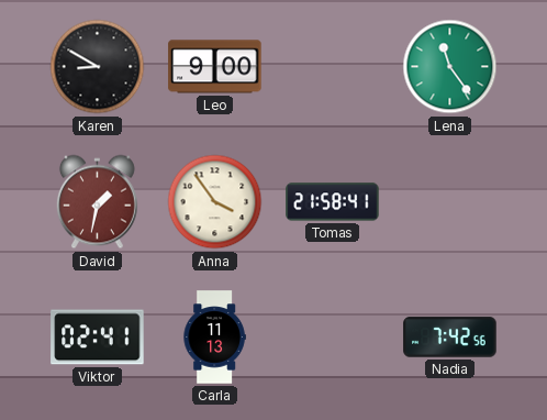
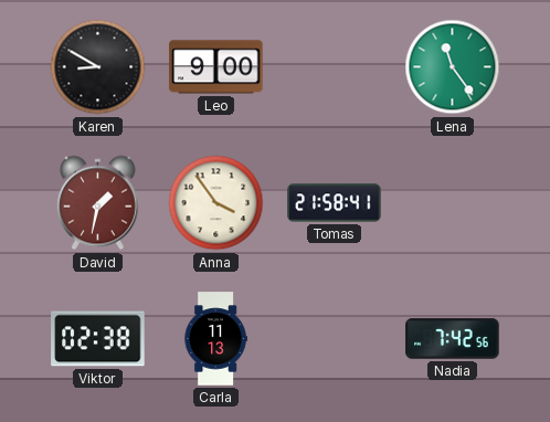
Viktor: 02:41 -> 02:38
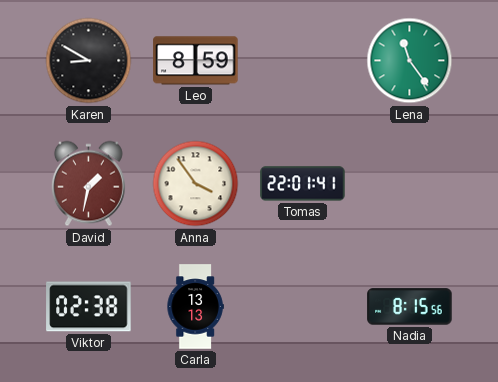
Leo: 9:00 -> 8:59
Tomas: 21:58 -> 22:01
Carla: 11:13 -> 13:13
Nadia: 7:42 -> 8:15
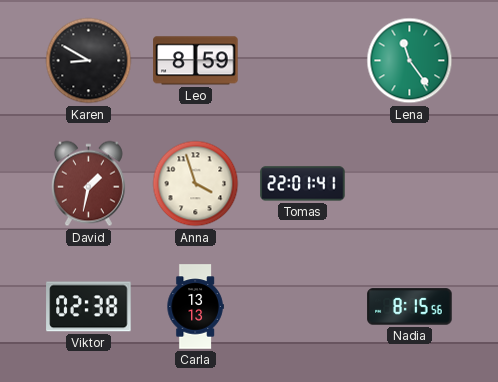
Anna: 3:54 -> 3:57
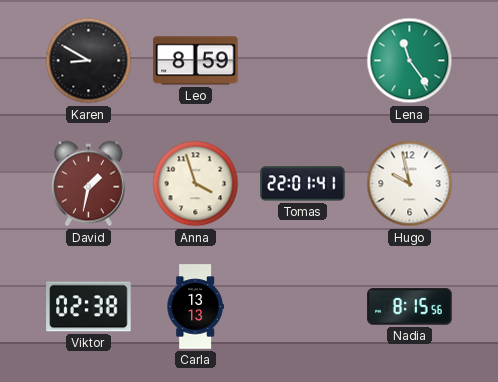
Hugo: none -> 9:58
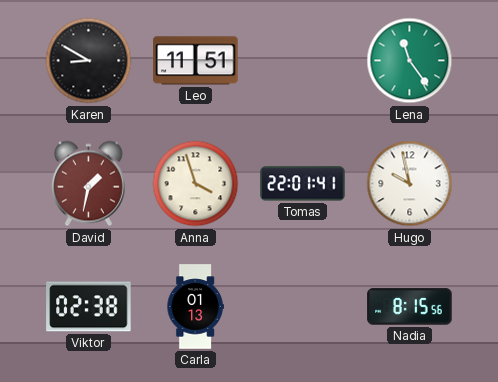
Leo: 8:59 -> 11:51
Carla: 13:13 -> 01:13
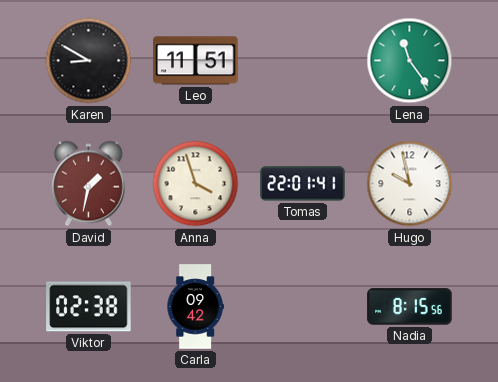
Carla: 01:13 -> 09:42
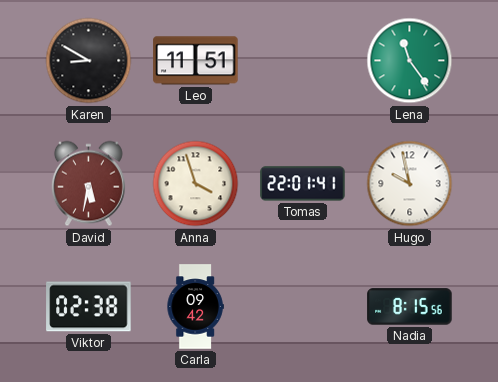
David: 1:32 -> 5:32
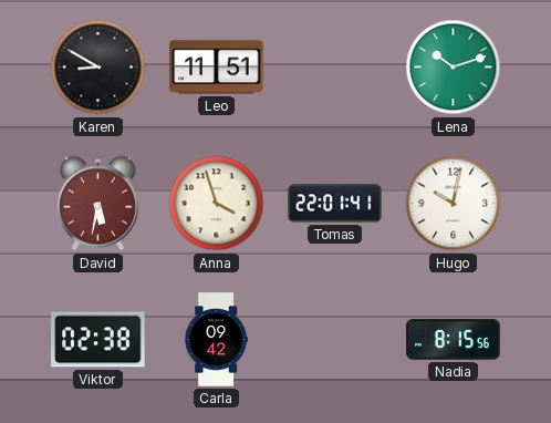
Lena: 11:24 -> 10:12
Hugo: 9:58 -> 10:02
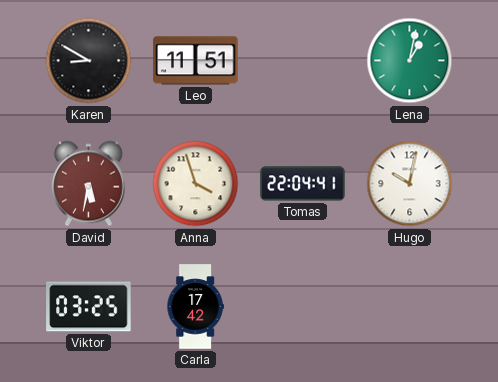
Lena: 10:12 -> 1:02
Tomas: 22:01 -> 22:04
Viktor: 02:38 -> 03:25
Carla: 09:42 -> 17:42
Nadia: 8:15 -> none
